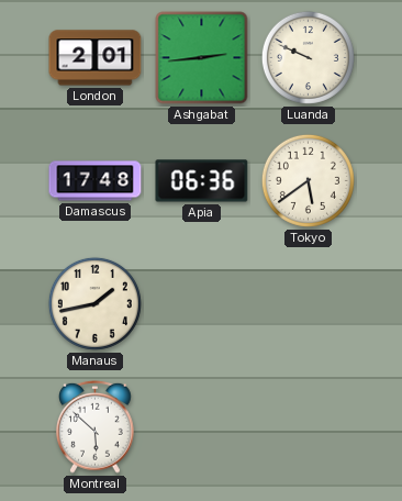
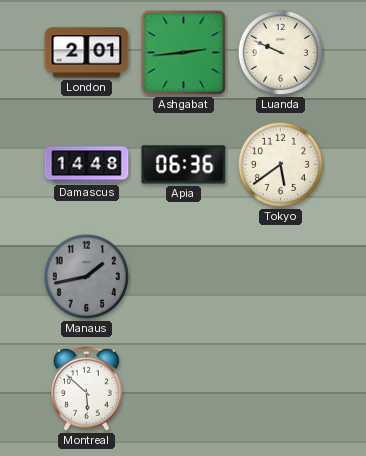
Damascus: 17:48 -> 14:48
Manaus dial: cream -> grey
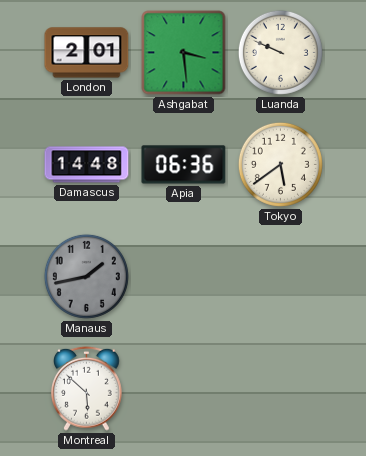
Ashgabat: 2:44 -> 3:29
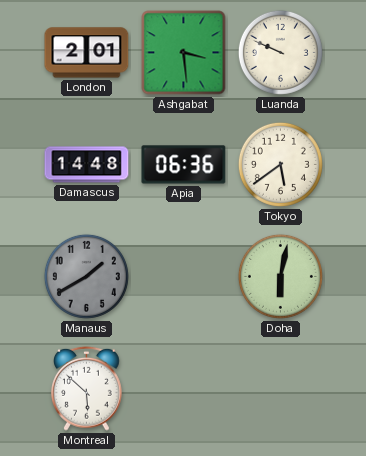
Manaus: 1:43 -> 1:40
Doha: none -> 6:02
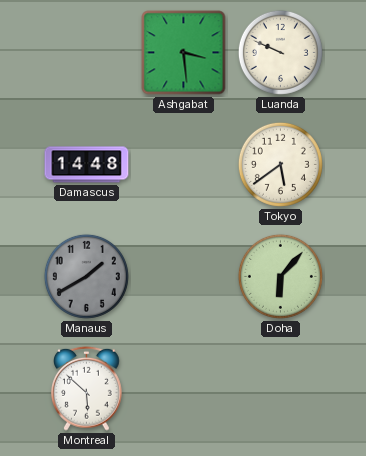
London: 2:01 -> none
Apia: 06:36 -> none
Doha: 6:02 -> 6:07
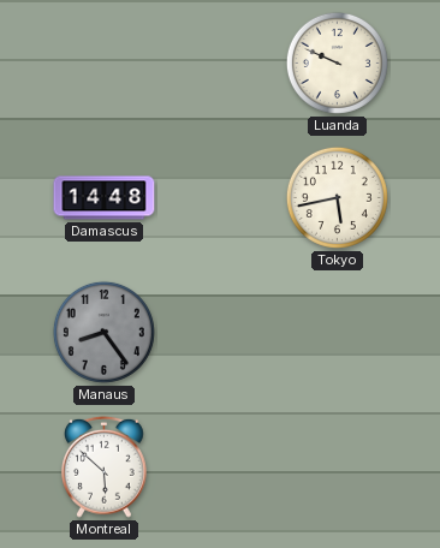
Ashgabat: 3:29 -> none
Tokyo: 5:39 -> 5:43
Manaus: 1:40 -> 8:24
Doha: 6:07 -> none
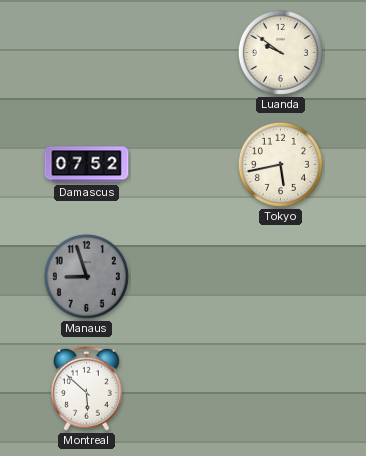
Luanda: 9:49 -> 9:51
Damascus: 14:48 -> 07:52
Manaus: 8:24 -> 8:57
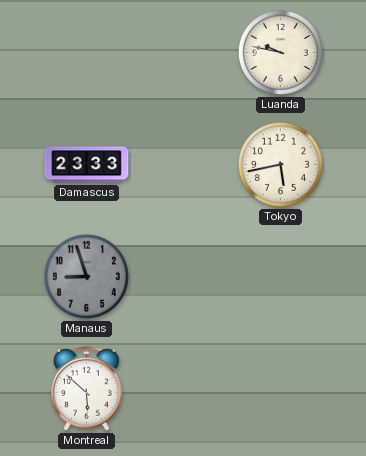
Luanda: 9:51 -> 9:47
Damascus: 07:52 -> 23:33
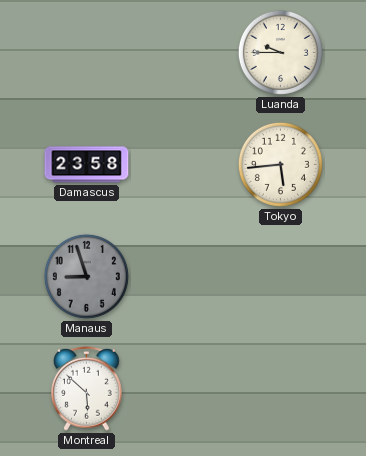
Luanda: 9:47 -> 9:45
Damascus: 23:33 -> 23:58
Tokyo: 5:43 -> 5:44
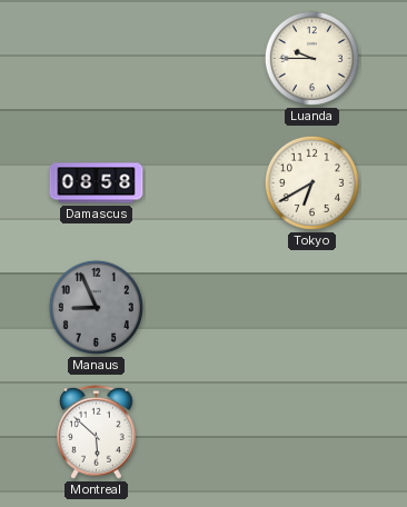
Damascus: 23:58 -> 08:58
Tokyo: 5:44 -> 6:40
Manaus: 8:57 -> 8:56
